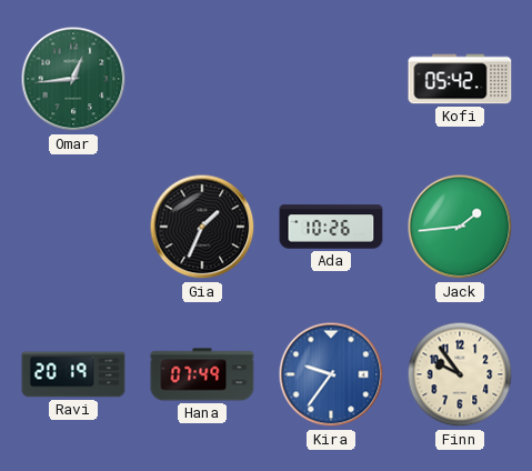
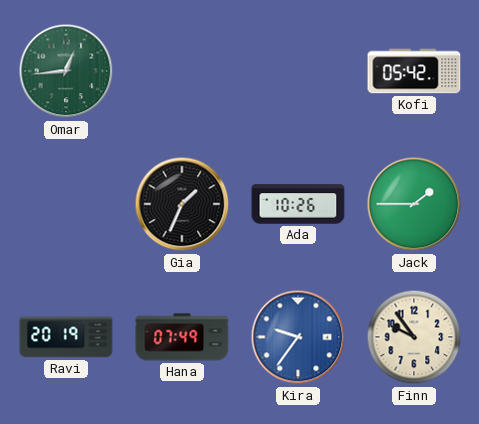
Jack: 1:44 -> 1:45
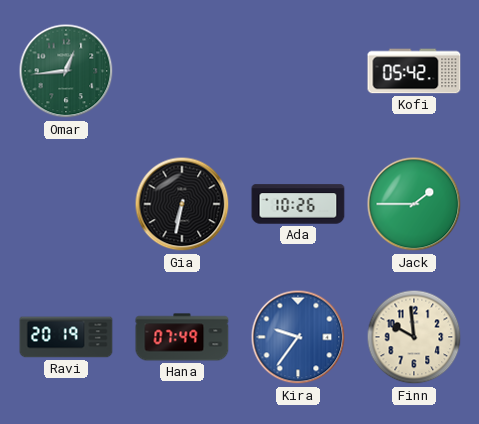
Gia: 1:34 -> 6:32
Finn: 9:54 -> 9:59
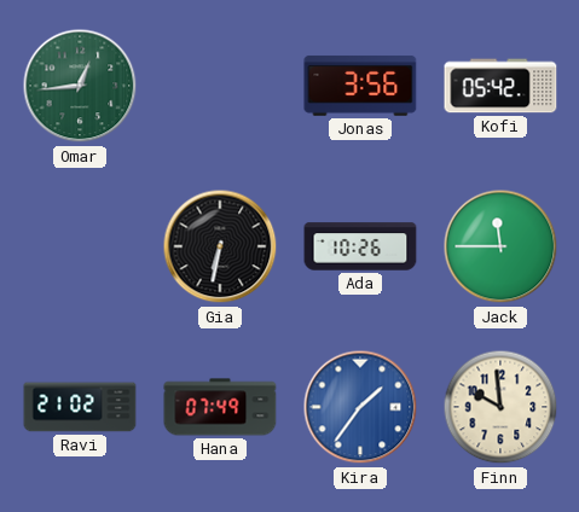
Jonas: none -> 3:56
Jack: 1:45 -> 11:45
Ravi: 20:19 -> 21:02
Kira: 9:36 -> 1:36
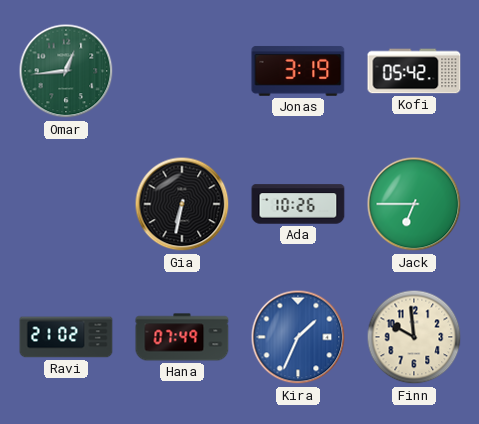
Jonas: 3:56 -> 3:19
Jack: 11:45 -> 6:45
Kira: 1:36 -> 1:34
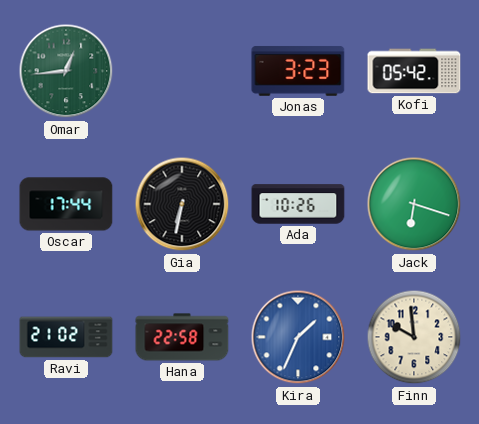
Jonas: 3:19 -> 3:23
Oscar: none -> 17:44
Jack: 6:45 -> 6:18
Hana: 07:49 -> 22:58
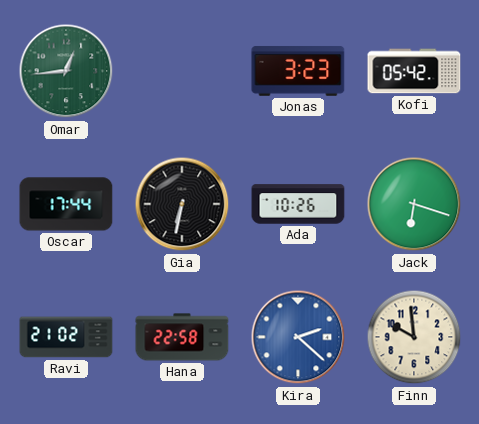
Kira: 1:34 -> 2:22
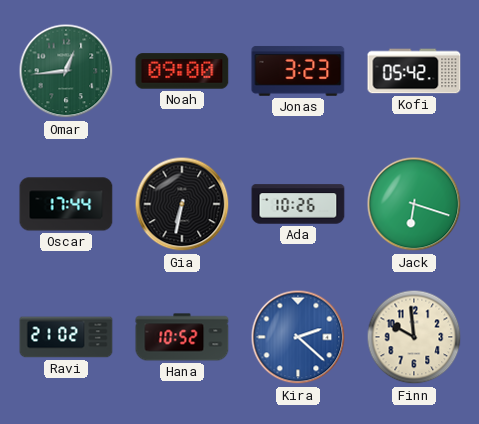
Noah: none -> 09:00
Hana: 22:58 -> 10:52
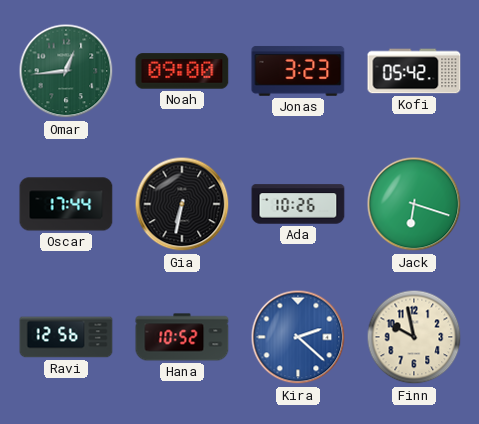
Ravi: 21:02 -> 12:56
Finn: 9:59 -> 9:58
